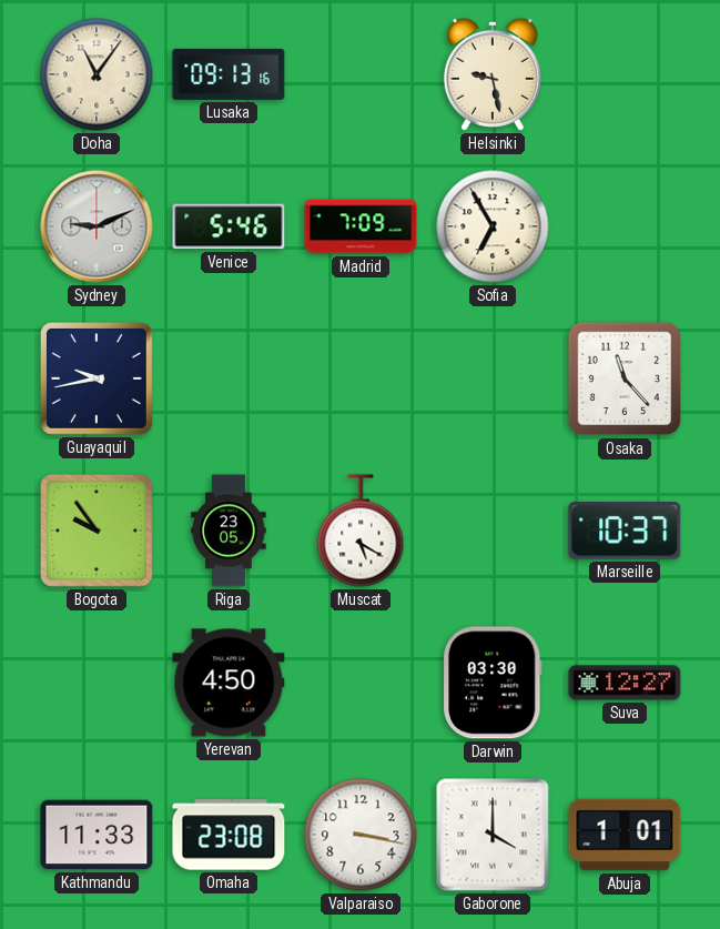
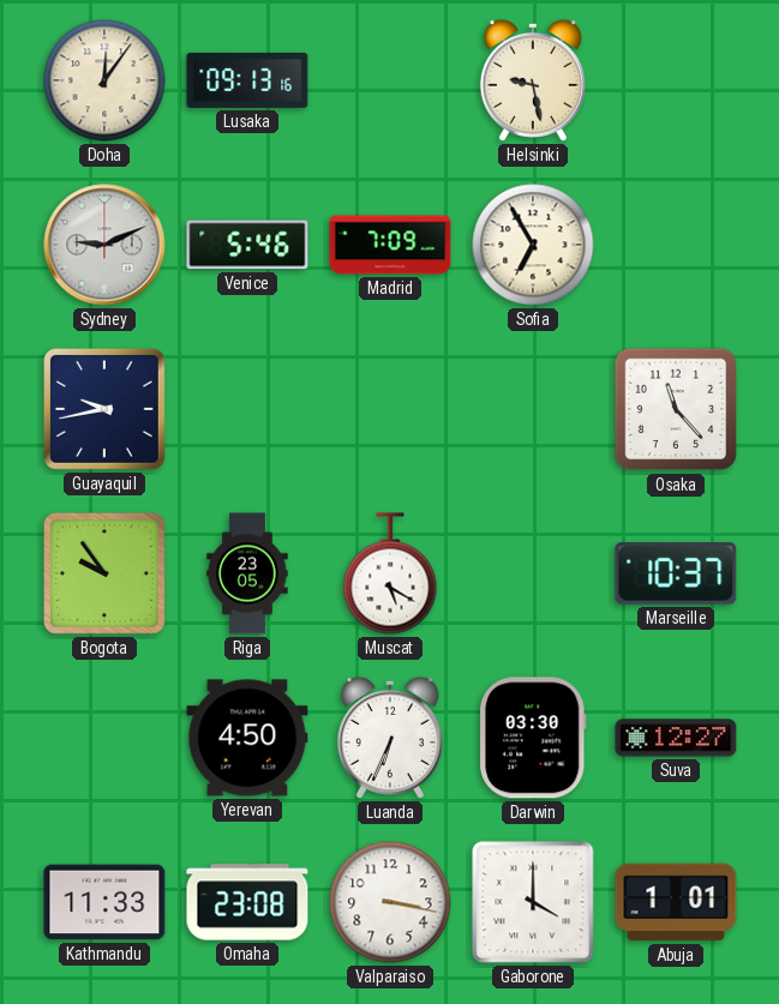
Doha: 11:06 -> 12:06
Luanda: none -> 6:34
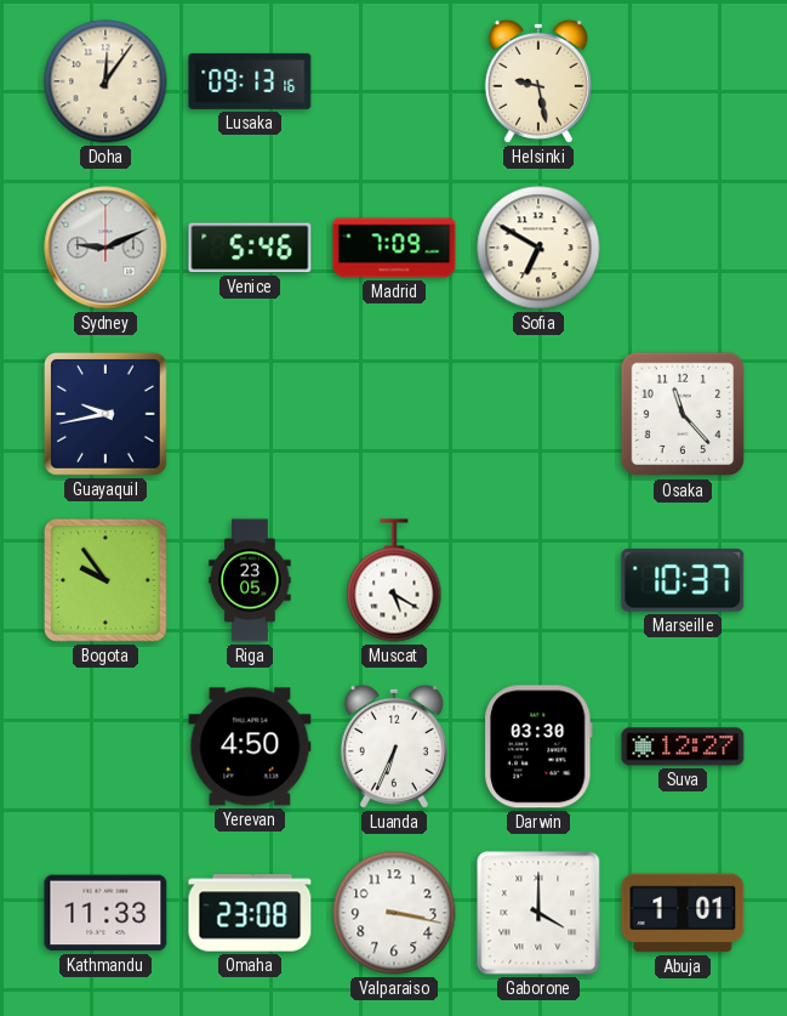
Sofia: 6:55 -> 6:50
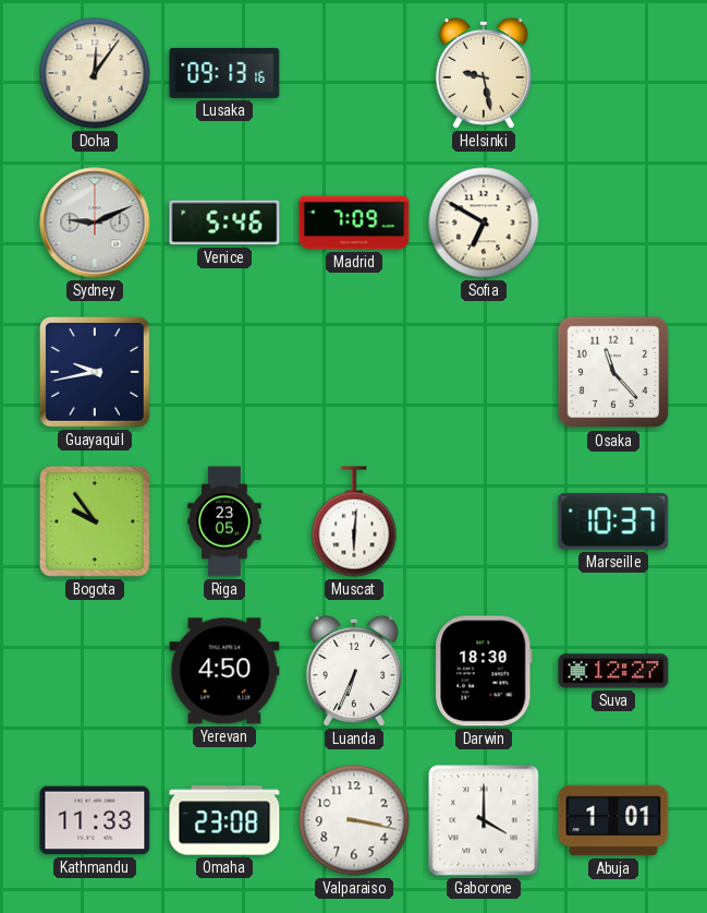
Muscat: 5:20 -> 6:01
Darwin: 03:30 -> 18:30
